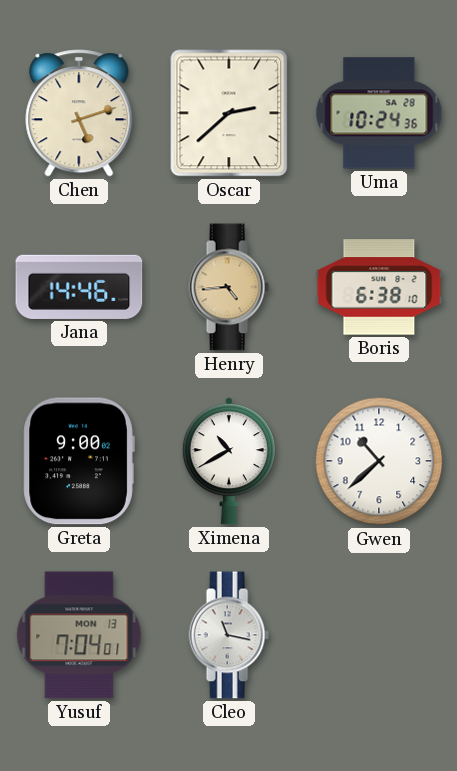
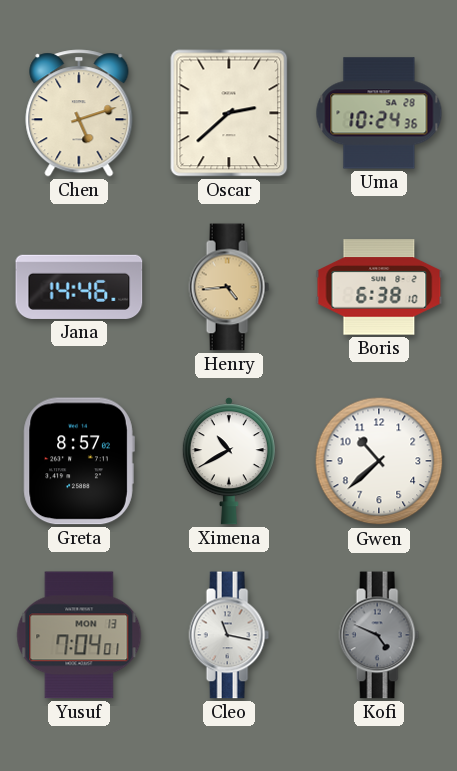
Greta: 9:00 -> 8:57
Kofi: none -> 4:49
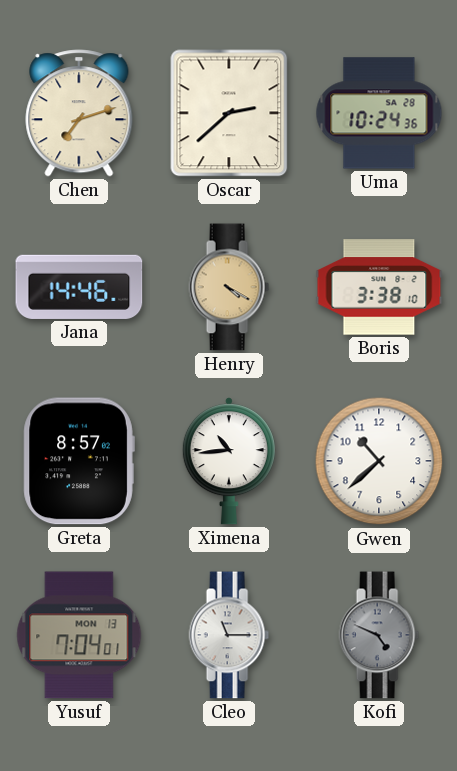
Chen: 5:12 -> 7:12
Henry: 4:44 -> 4:20
Boris: 6:38 -> 3:38
Ximena: 10:40 -> 10:44
Cleo: 11:17 -> 11:15
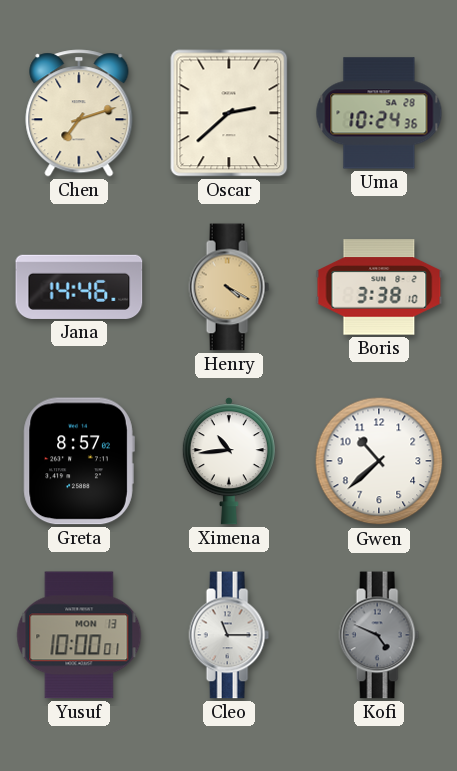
Yusuf: 7:04 -> 10:00
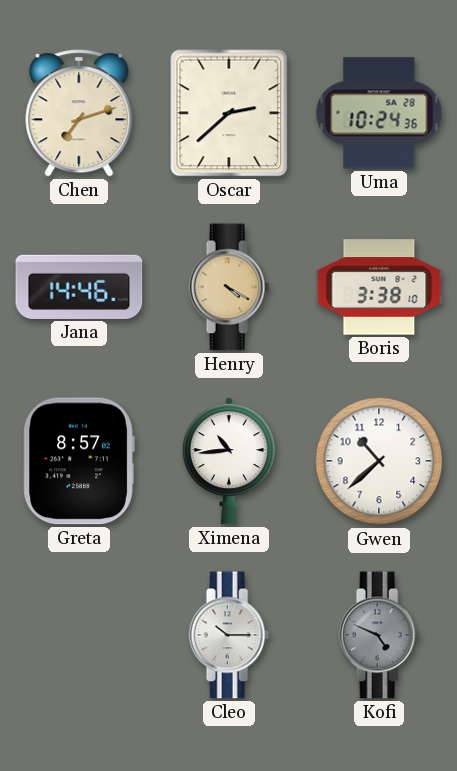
Yusuf: 10:00 -> none
Cleo: 11:15 -> 10:15
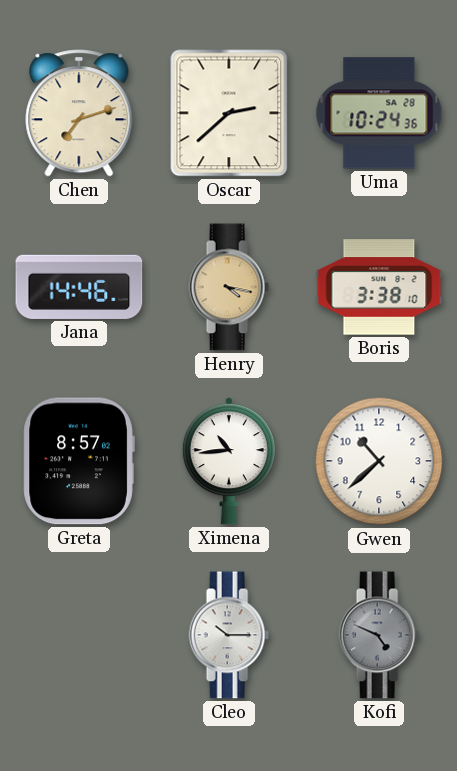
Henry: 4:20 -> 4:17
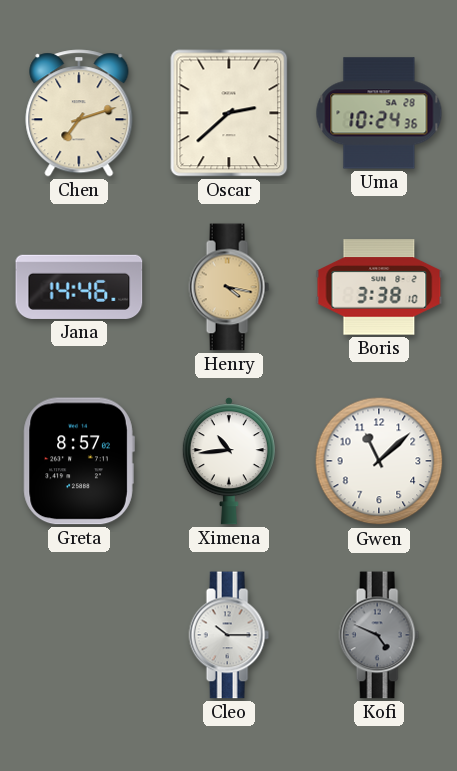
Gwen: 10:38 -> 11:08
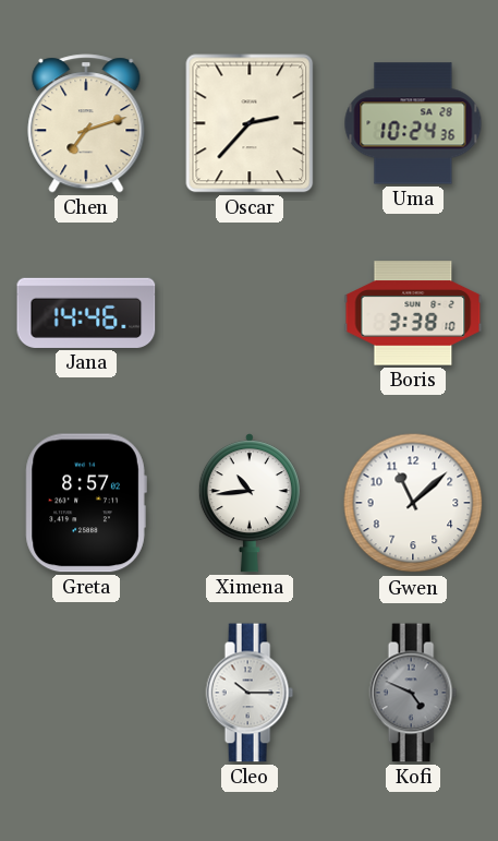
Oscar: 2:38 -> 2:37
Henry: 4:17 -> none
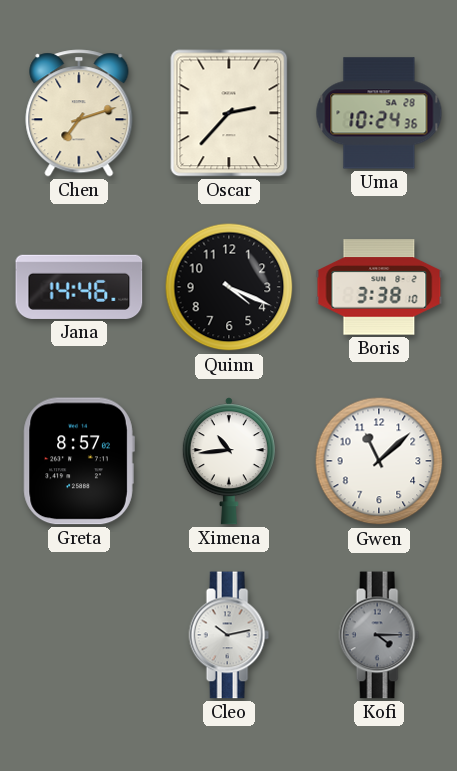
Quinn: none -> 4:19
Cleo: 10:15 -> 10:13
Kofi: 4:49 -> 4:15
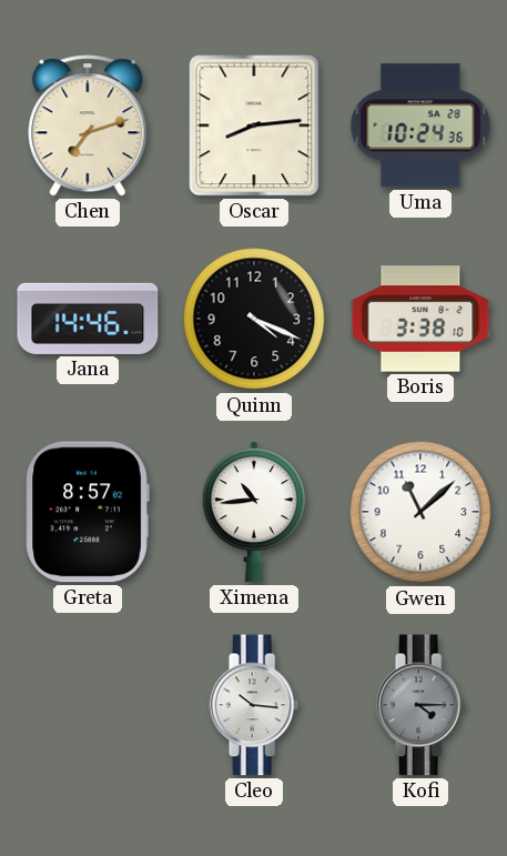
Oscar: 2:37 -> 8:14
Cleo: 10:13 -> 10:16
